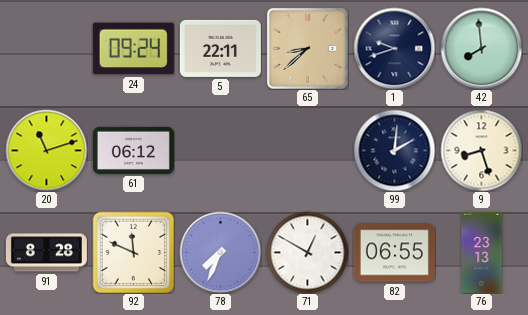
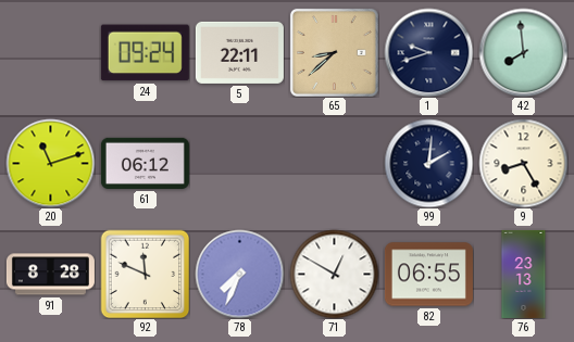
9: 8:27 -> 8:25
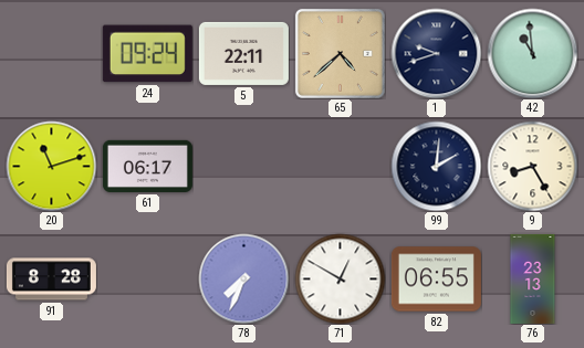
65: 8:38 -> 4:38
42: 7:59 -> 10:59
61: 06:12 -> 06:17
92: 11:49 -> none
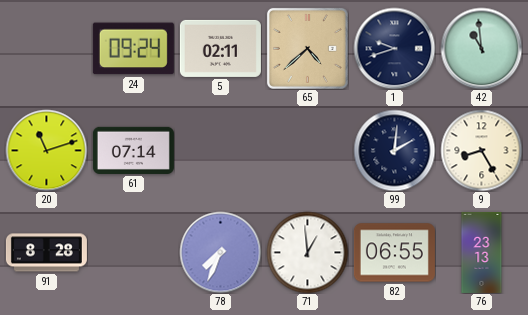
5: 22:11 -> 02:11
61: 06:17 -> 07:14
71: 12:50 -> 12:59
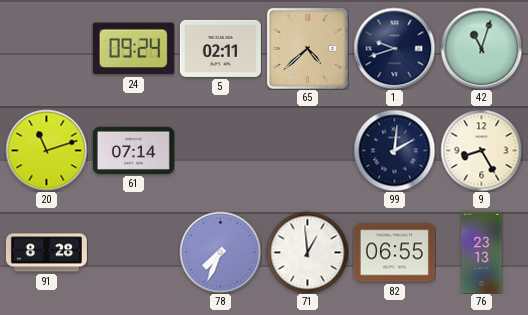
42: 10:59 -> 11:03
